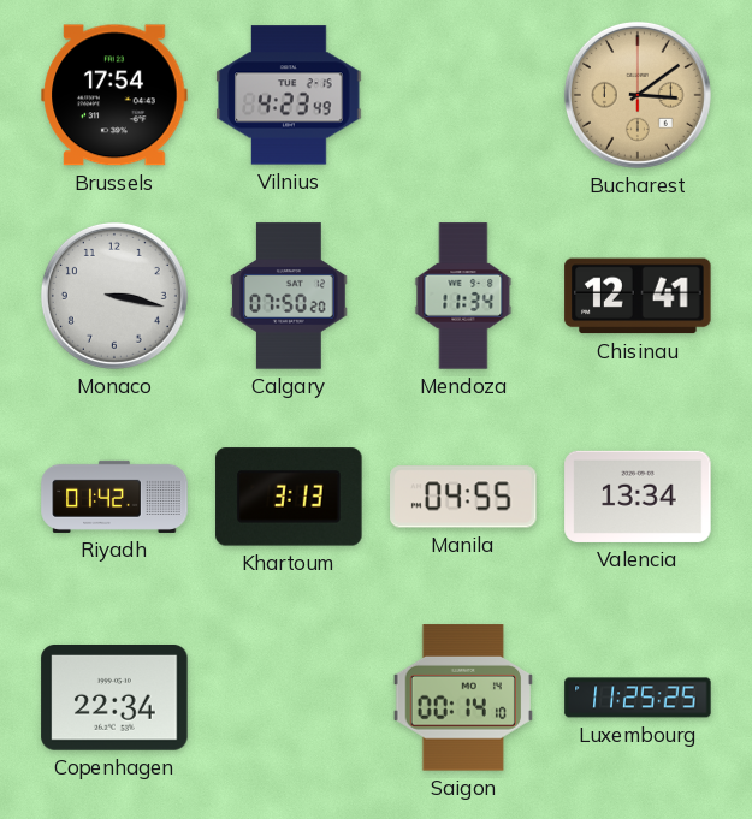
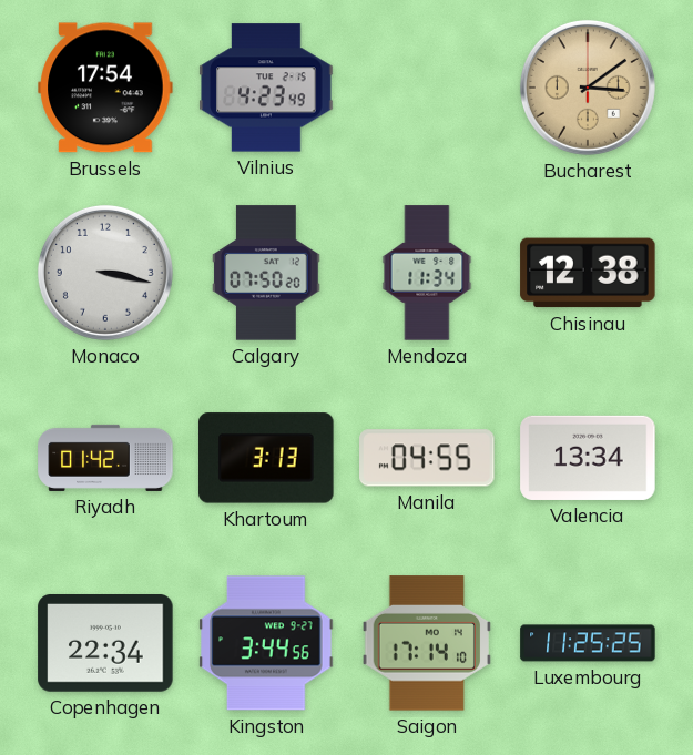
Chisinau: 12:41 -> 12:38
Kingston: none -> 3:44
Saigon: 00:14 -> 17:14
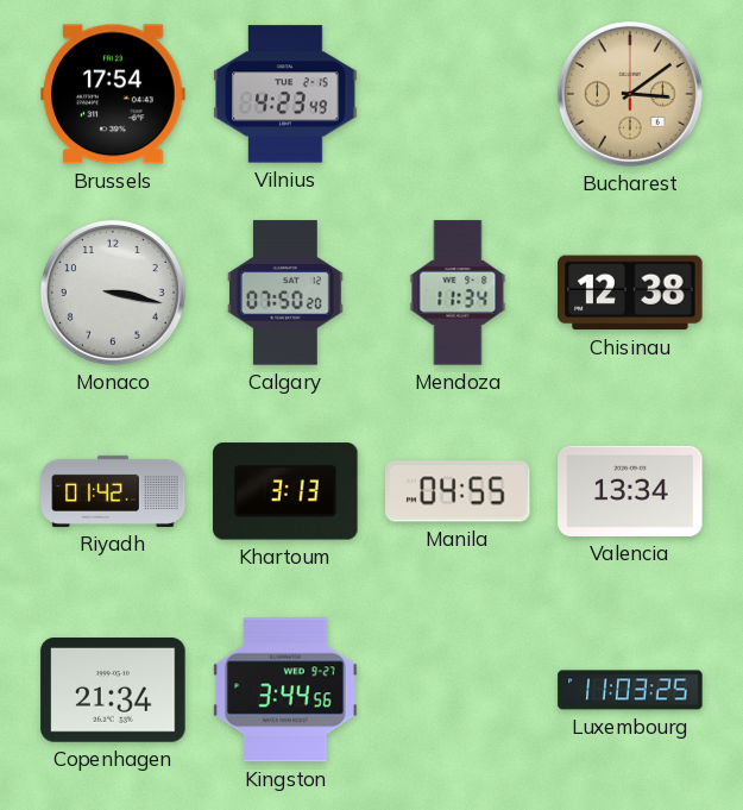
Copenhagen: 22:34 -> 21:34
Saigon: 17:14 -> none
Luxembourg: 11:25 -> 11:03
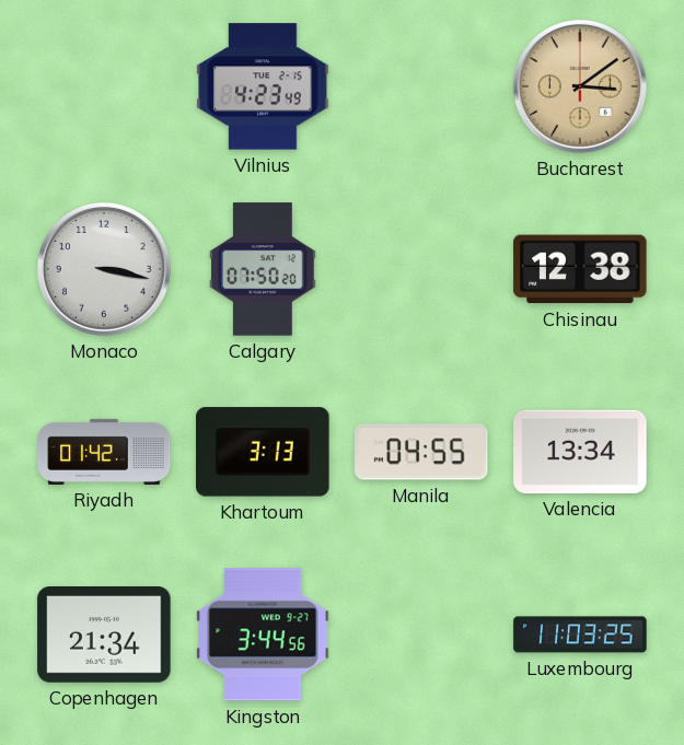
Brussels: 17:54 -> none
Mendoza: 11:34 -> none
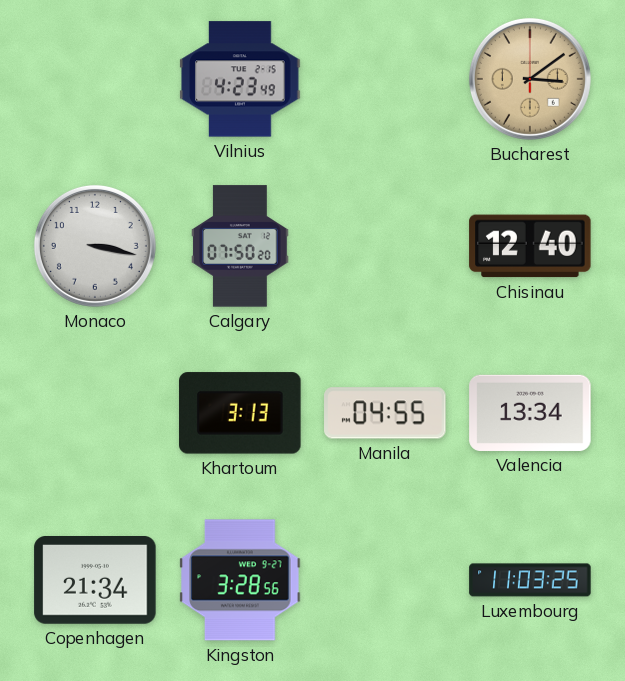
Chisinau: 12:38 -> 12:40
Riyadh: 01:42 -> none
Kingston: 3:44 -> 3:28
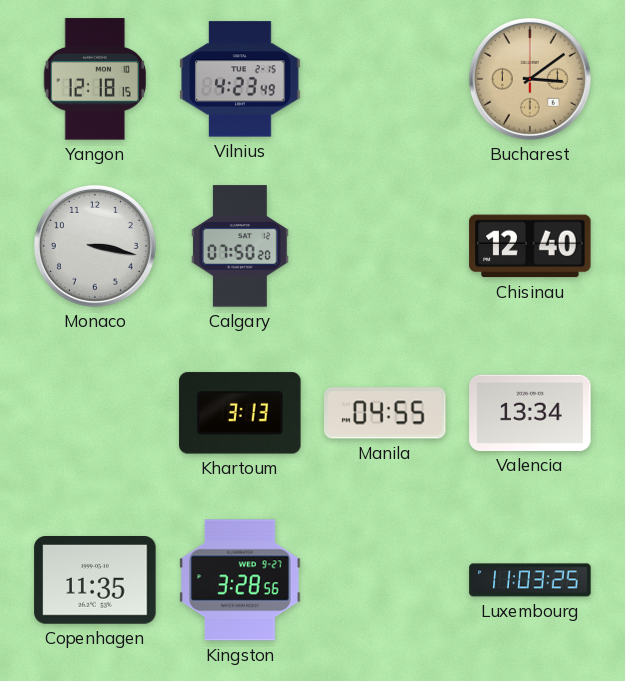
Yangon: none -> 12:18
Copenhagen: 21:34 -> 11:35
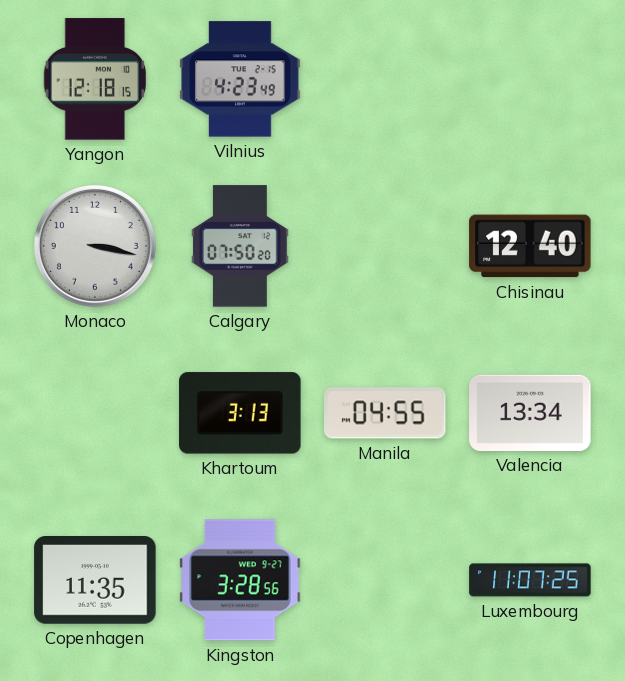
Bucharest: 3:09 -> none
Luxembourg: 11:03 -> 11:07
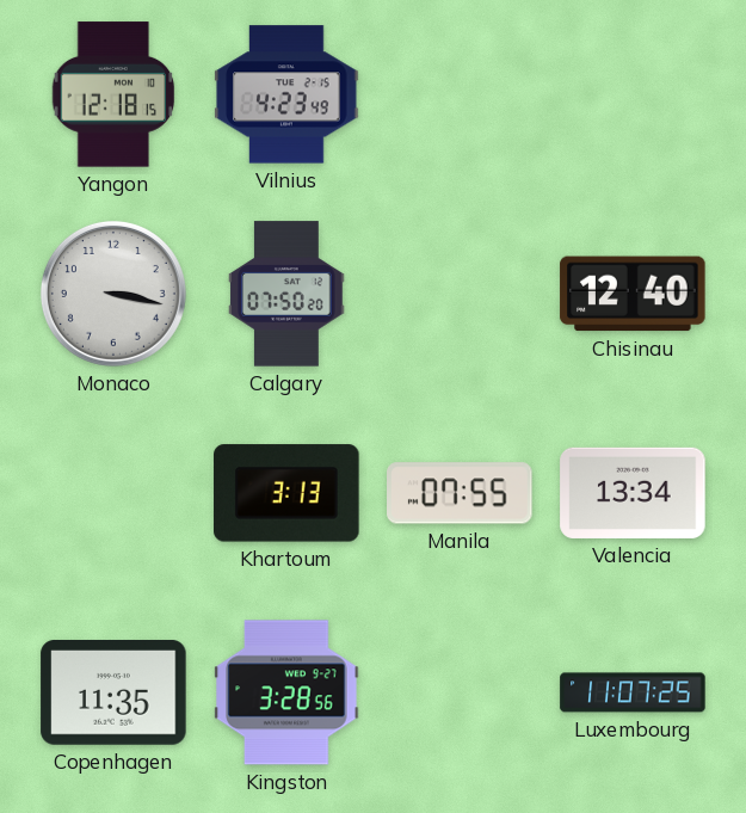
Manila: 04:55 -> 07:55
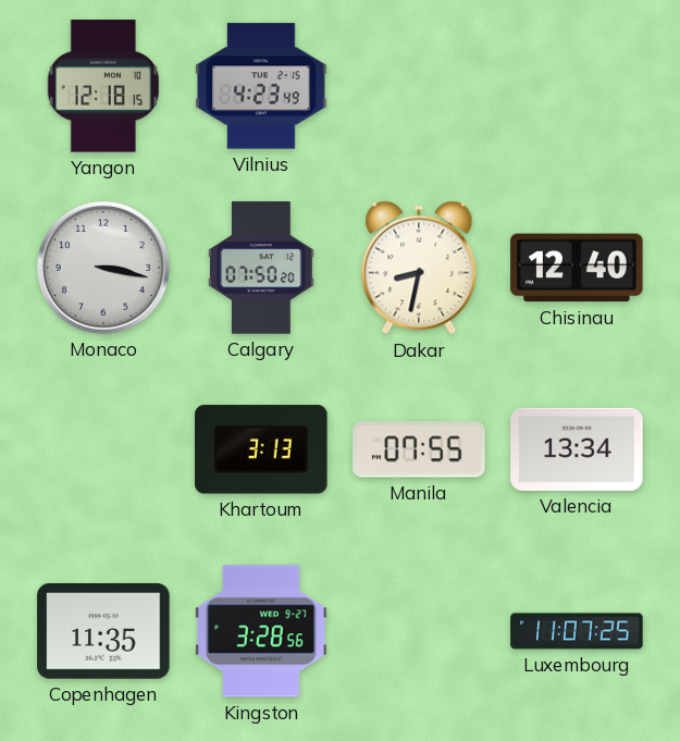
Dakar: none -> 8:32
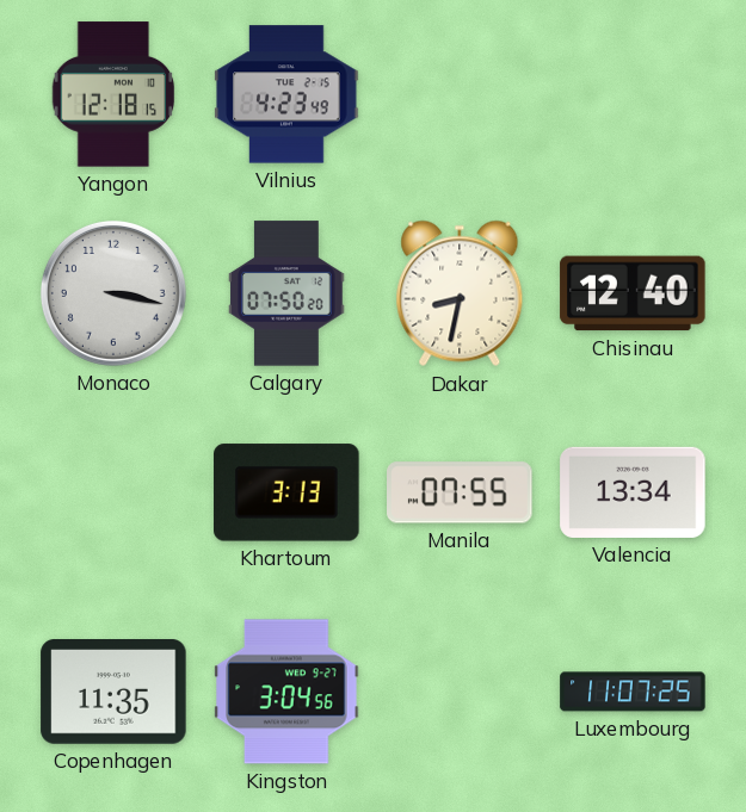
Kingston: 3:28 -> 3:04
